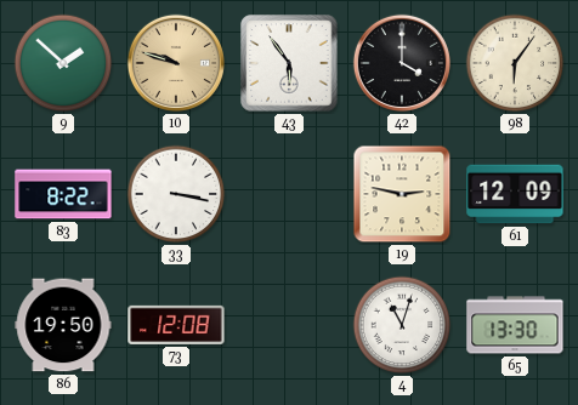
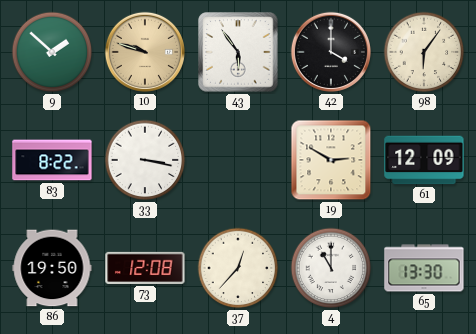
19: 2:47 -> 2:50
37: none -> 12:37
4: 11:03 -> 11:00
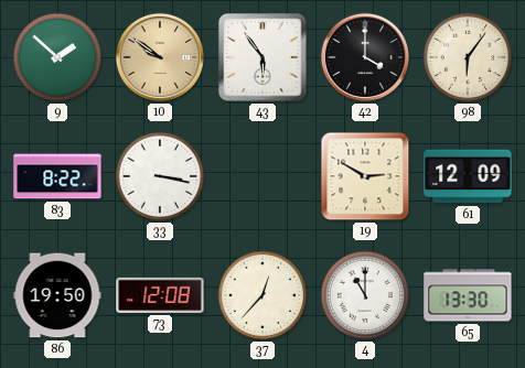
10: 9:48 -> 9:51
